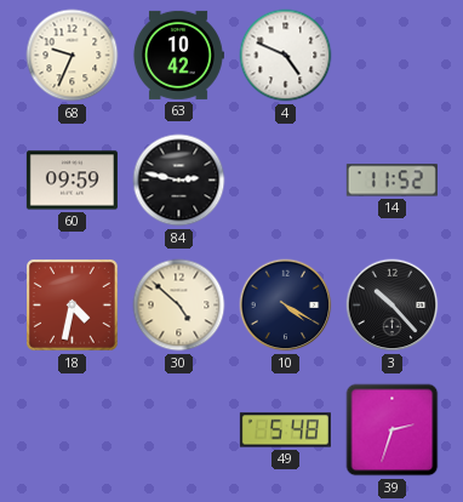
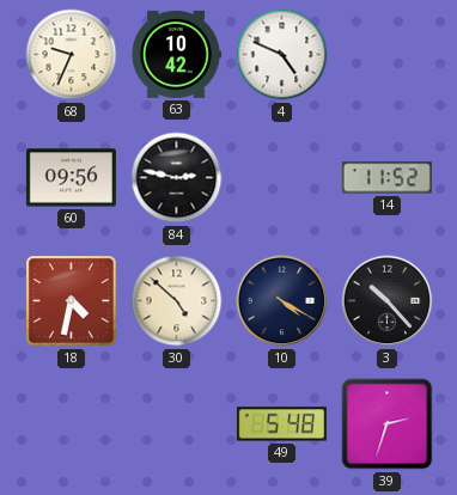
60: 09:59 -> 09:56
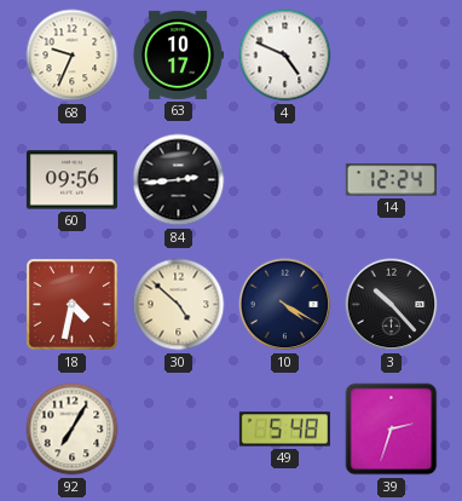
63: 10:42 -> 10:17
84: 2:47 -> 2:44
14: 11:52 -> 12:24
92: none -> 7:05
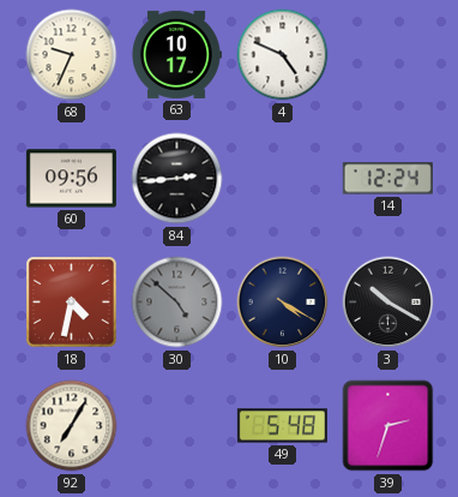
30 dial: cream -> grey
3: 10:23 -> 10:20
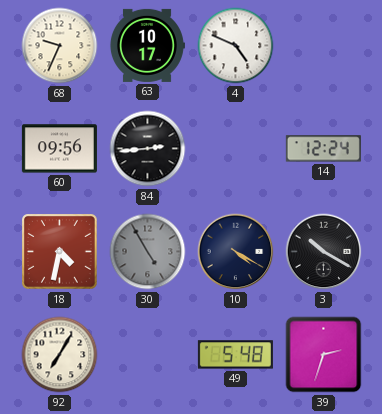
30: 4:52 -> 4:55
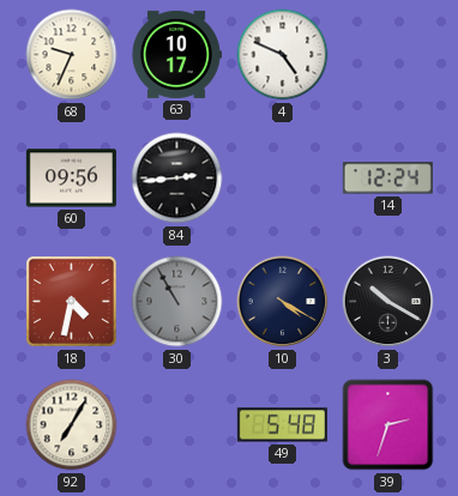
30: 4:55 -> 10:55
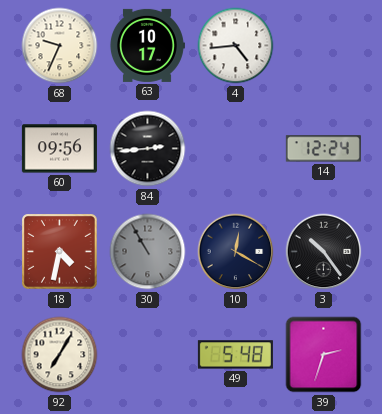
4: 4:49 -> 4:44
10: 4:20 -> 12:20
3: 10:20 -> 10:24
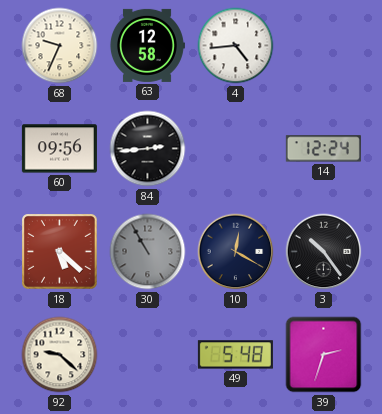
63: 10:17 -> 12:58
18: 4:32 -> 5:22
92: 7:05 -> 9:22
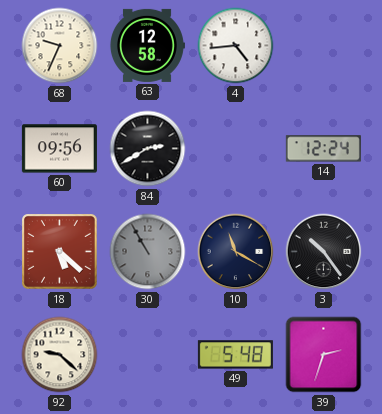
84: 2:44 -> 2:40
10: 12:20 -> 11:20
